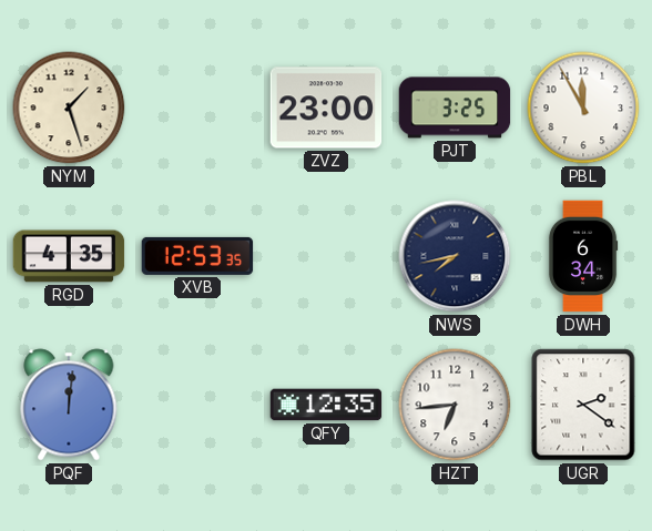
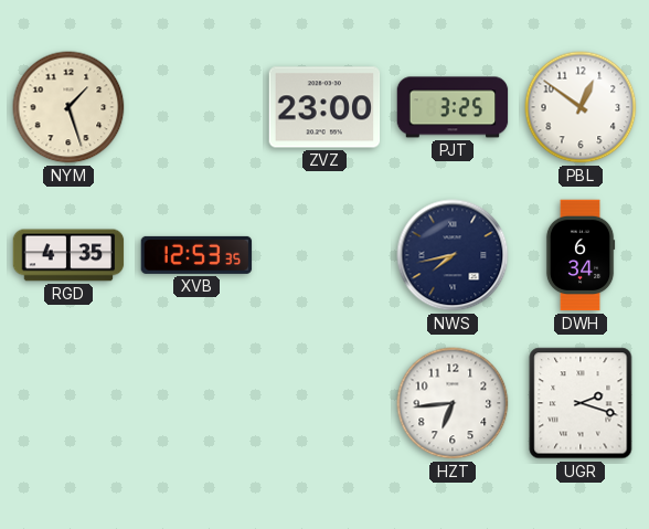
PBL: 11:55 -> 12:51
PQF: 12:01 -> none
QFY: 12:35 -> none
UGR: 2:21 -> 2:18
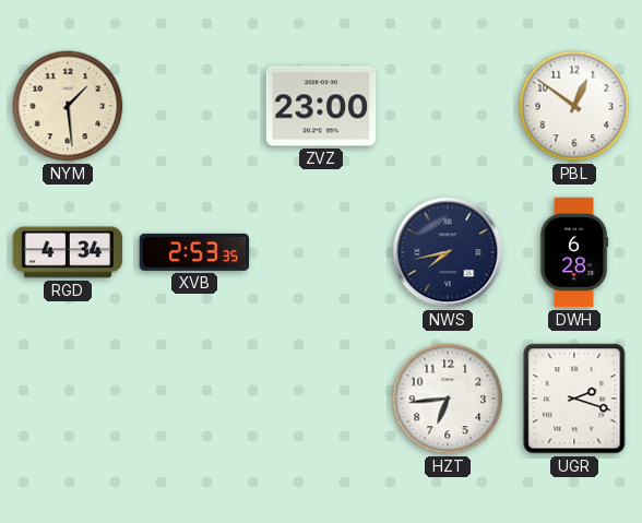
NYM: 1:27 -> 1:29
PJT: 3:25 -> none
RGD: 4:35 -> 4:34
XVB: 12:53 -> 2:53
DWH: 6:34 -> 6:28
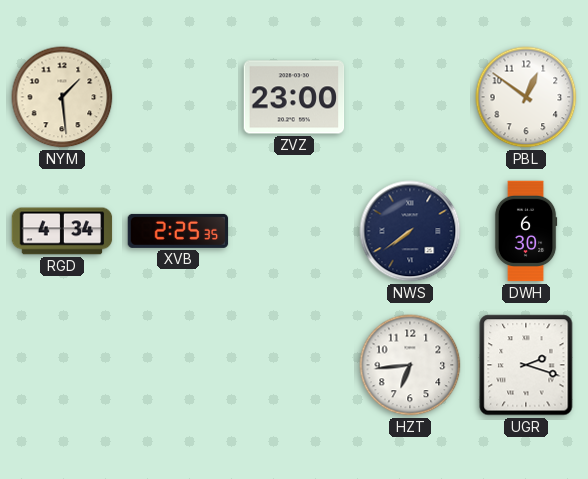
XVB: 2:53 -> 2:25
NWS: 7:43 -> 7:39
DWH: 6:28 -> 6:30
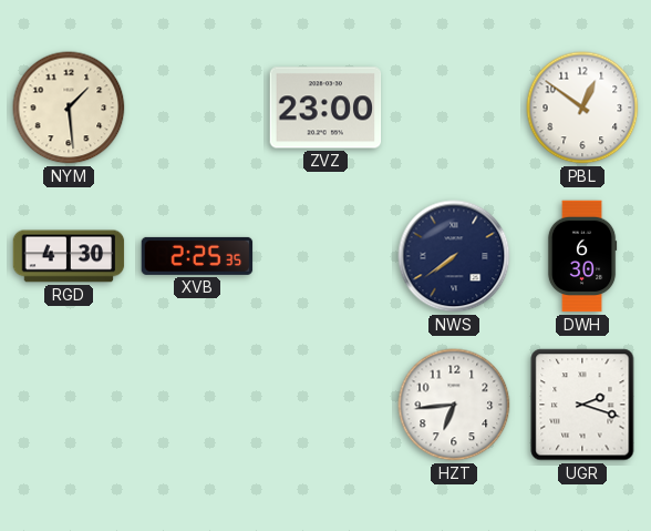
RGD: 4:34 -> 4:30
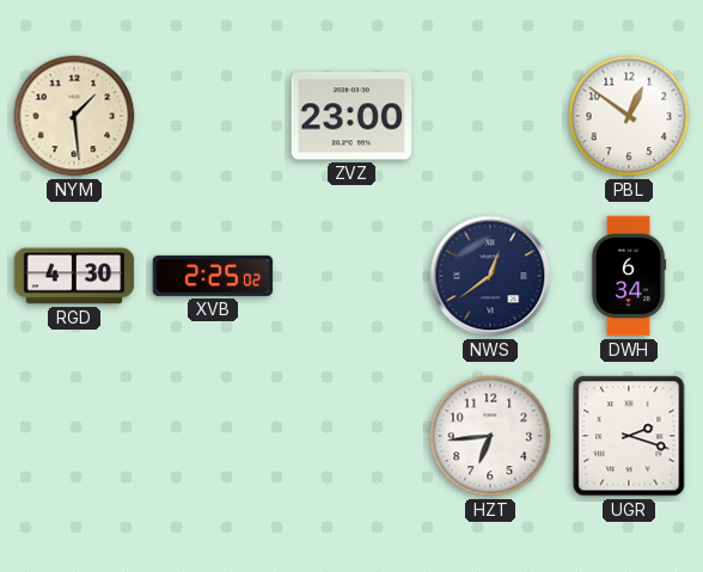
XVB: 2:25:35 -> 2:25:02
NWS: 7:39 -> 12:39
DWH: 6:30 -> 6:34
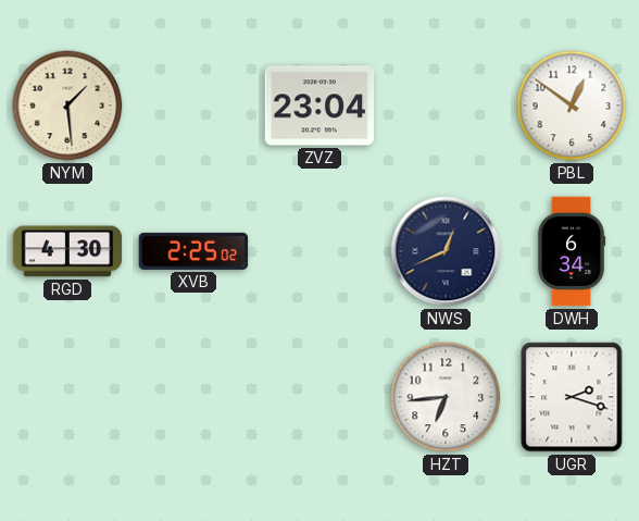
ZVZ: 23:00 -> 23:04
NWS: 12:39 -> 12:41
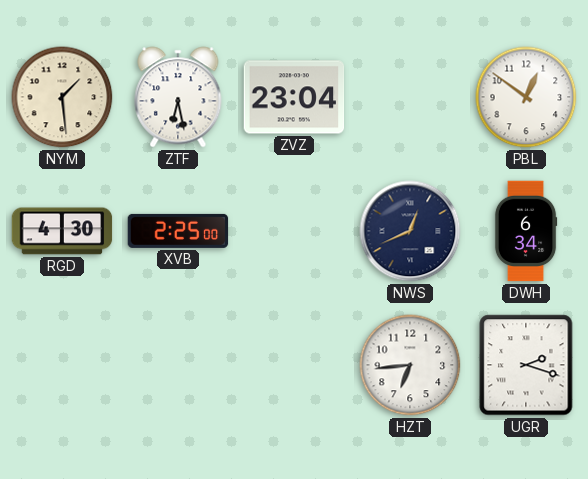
ZTF: none -> 6:28
XVB: 2:25:02 -> 2:25:00
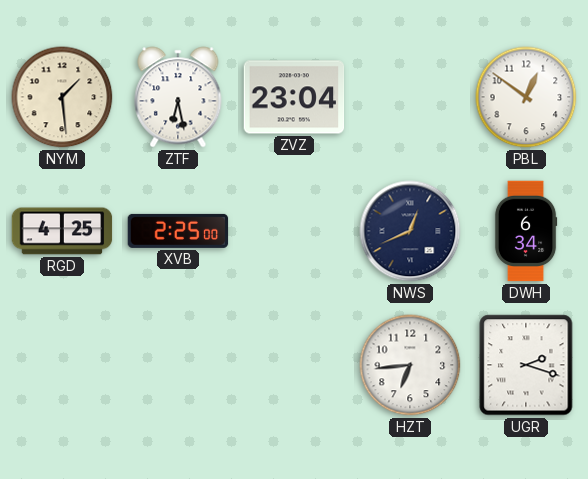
RGD: 4:30 -> 4:25
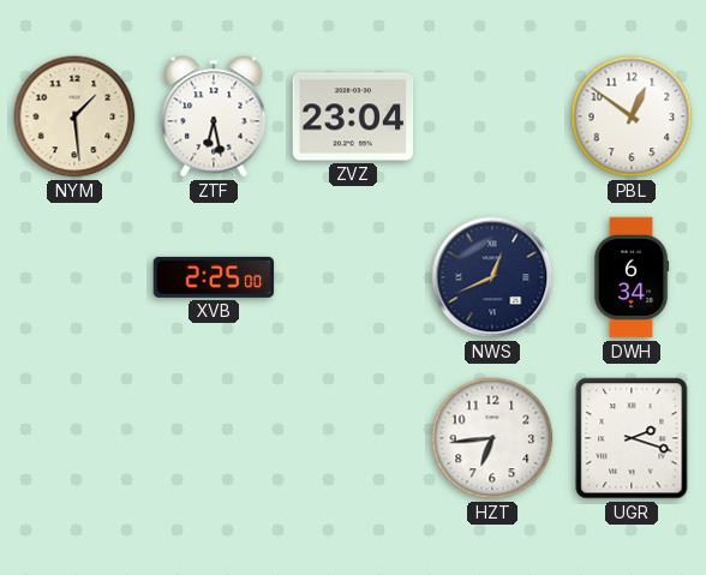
RGD: 4:25 -> none
